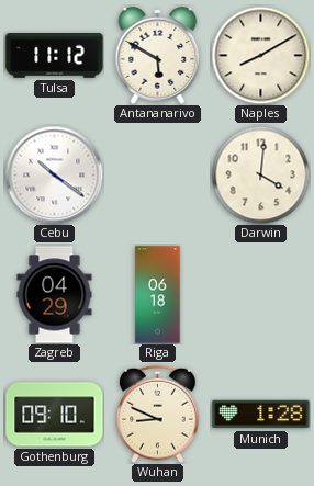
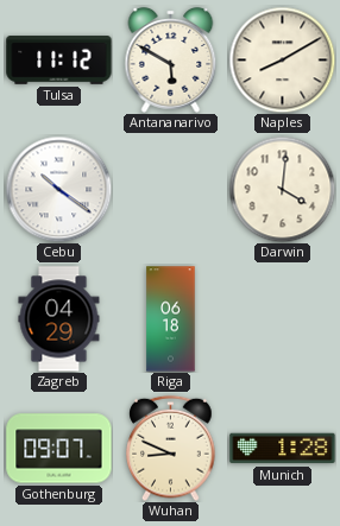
Gothenburg: 09:10 -> 09:07
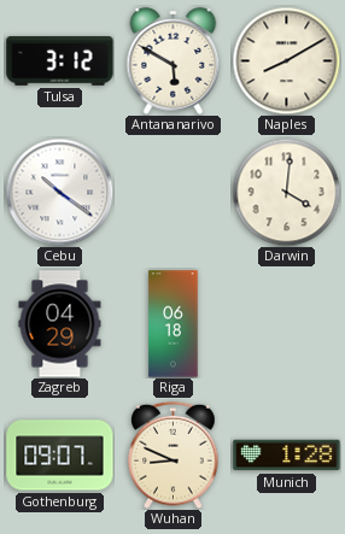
Tulsa: 11:12 -> 3:12
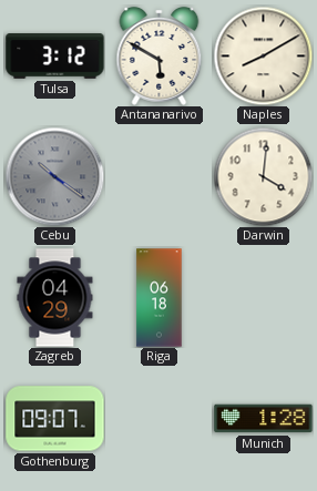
Cebu dial: white -> grey
Wuhan: 8:49 -> none
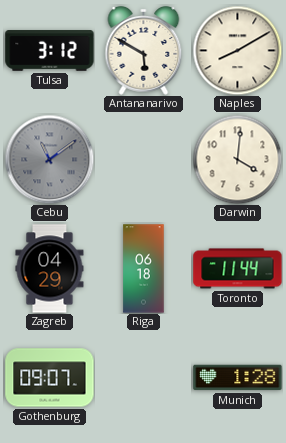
Cebu: 10:21 -> 11:09
Toronto: none -> 11:44
